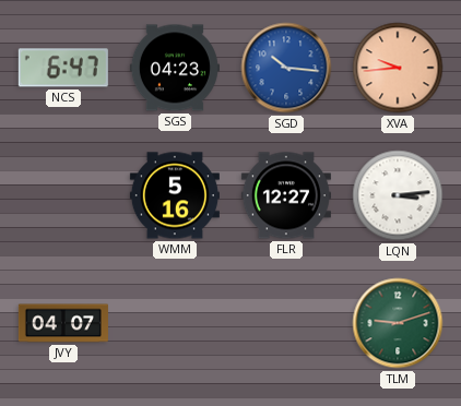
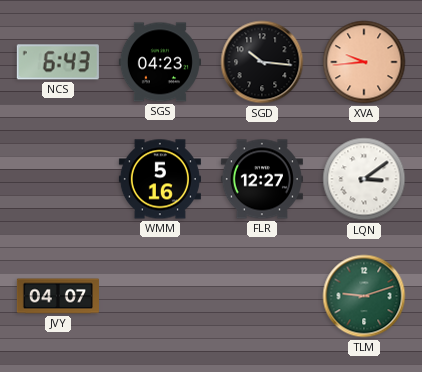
NCS: 6:47 -> 6:43
SGD dial: blue -> black
LQN: 3:14 -> 3:09
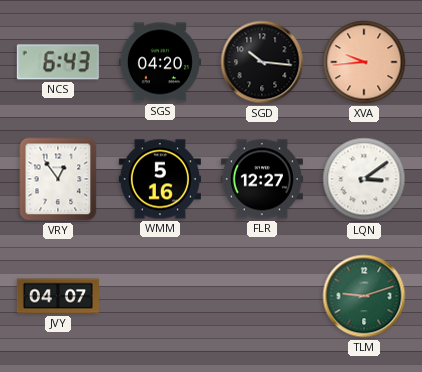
SGS: 04:23 -> 04:20
VRY: none -> 12:54
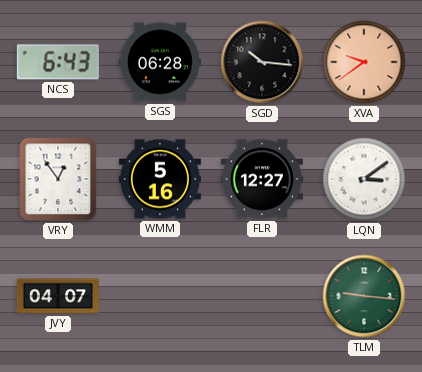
SGS: 04:20 -> 06:28
XVA: 9:44 -> 9:39
TLM: 9:12 -> 9:16
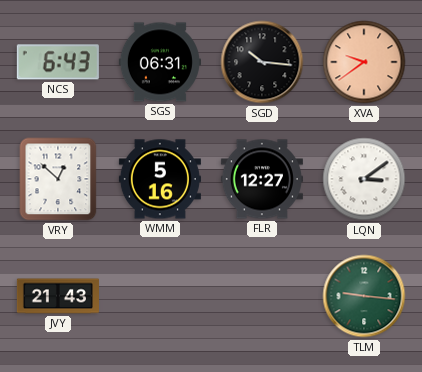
SGS: 06:28 -> 06:31
VRY: 12:54 -> 12:52
JVY: 04:07 -> 21:43
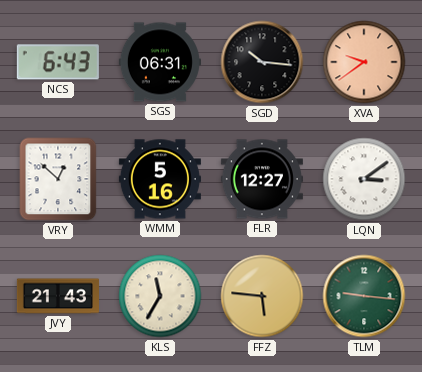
KLS: none -> 11:35
FFZ: none -> 5:46
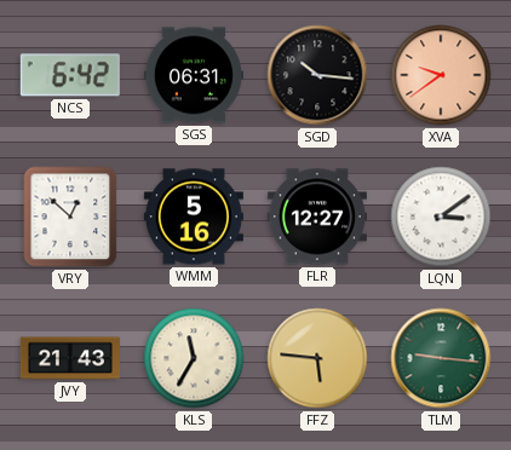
NCS: 6:43 -> 6:42
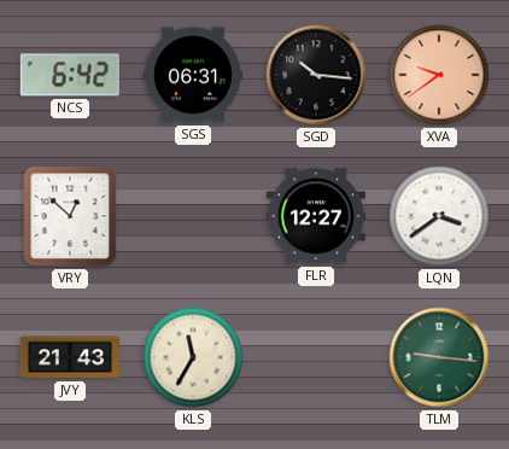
WMM: 5:16 -> none
LQN: 3:09 -> 3:39
FFZ: 5:46 -> none
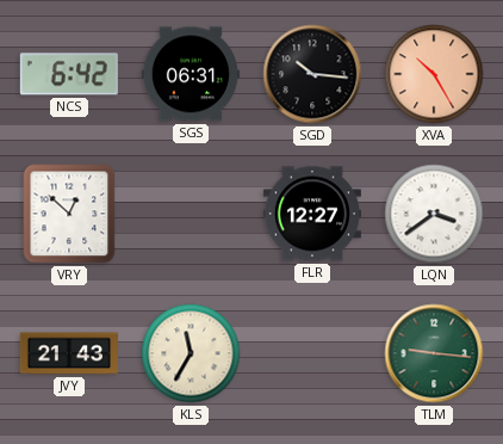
XVA: 9:39 -> 10:25
